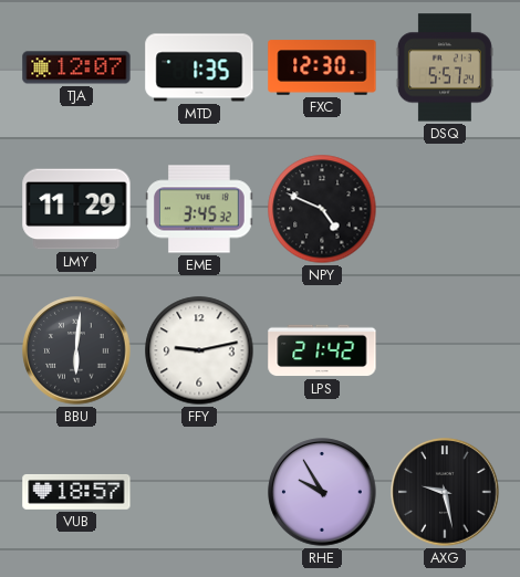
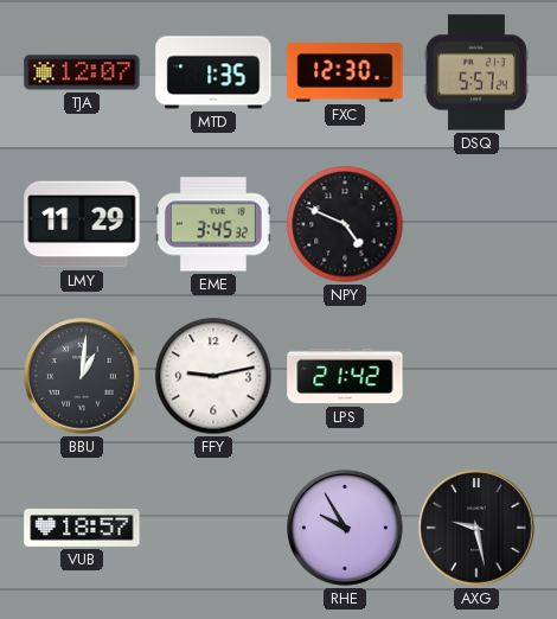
BBU: 6:01 -> 1:01
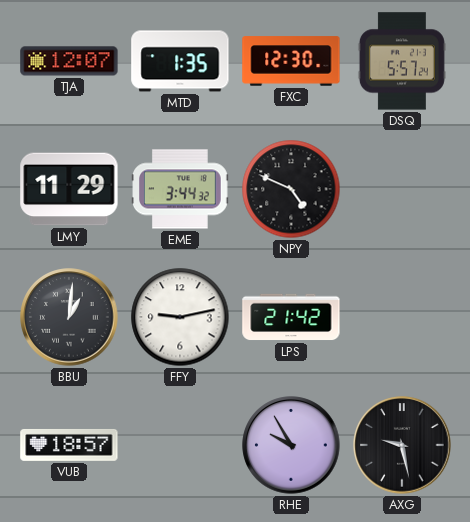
EME: 3:45 -> 3:44
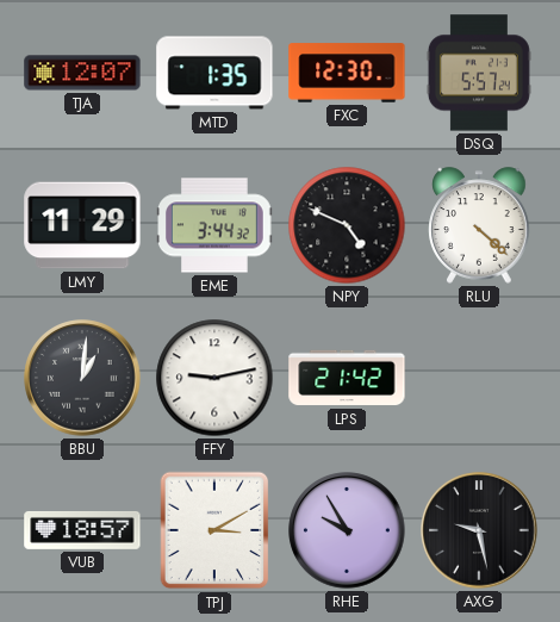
RLU: none -> 4:22
TPJ: none -> 3:10
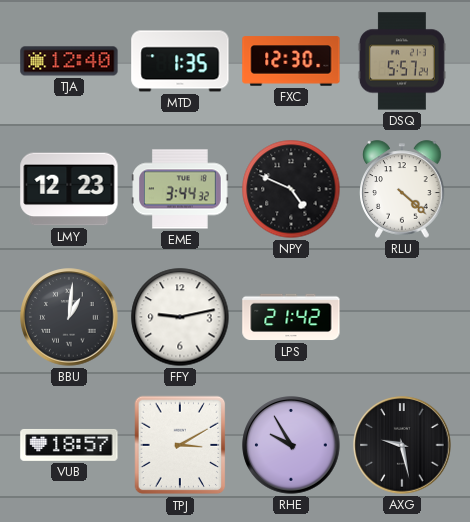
TJA: 12:07 -> 12:40
LMY: 11:29 -> 12:23
